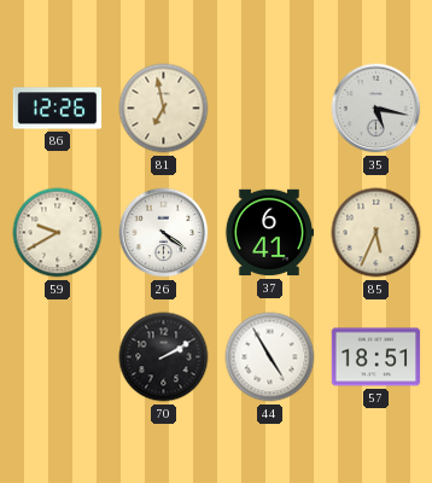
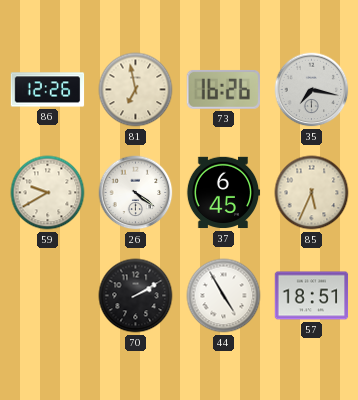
73: none -> 16:26
35: 5:17 -> 7:17
37: 6:41 -> 6:45
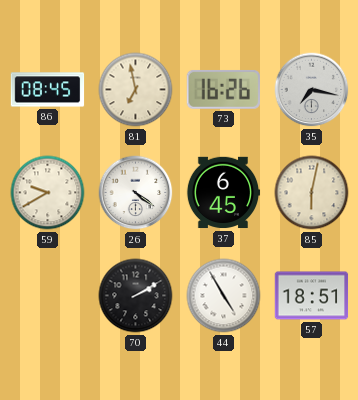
86: 12:26 -> 08:45
85: 5:34 -> 6:02
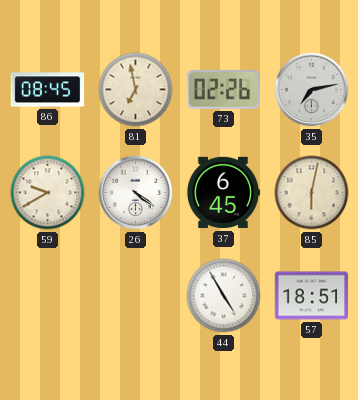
73: 16:26 -> 02:26
35: 7:17 -> 7:13
70: 2:10 -> none
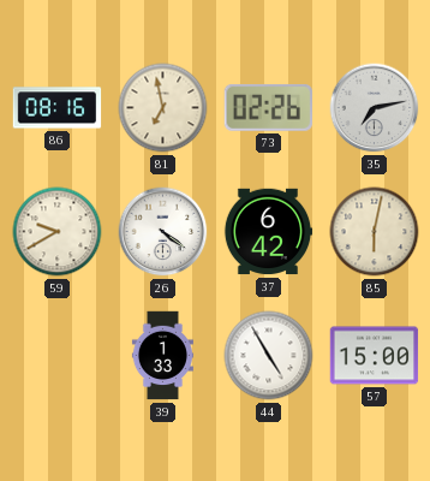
86: 08:45 -> 08:16
37: 6:45 -> 6:42
39: none -> 1:33
57: 18:51 -> 15:00
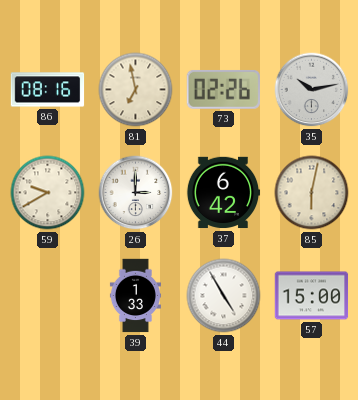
35: 7:13 -> 10:13
26: 4:21 -> 3:00
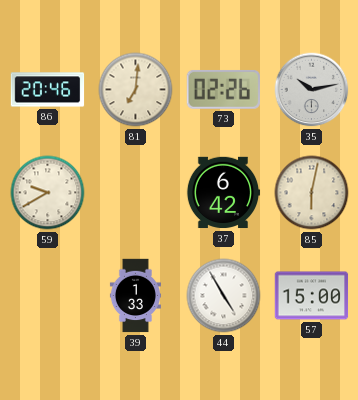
86: 08:16 -> 20:46
81: 6:58 -> 7:01
26: 3:00 -> none
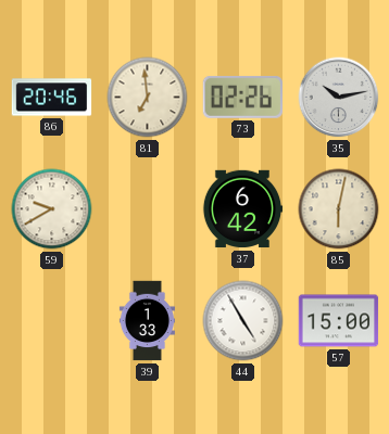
81: 7:01 -> 6:59
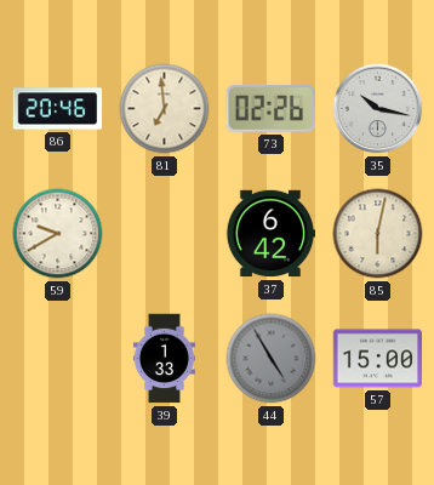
35: 10:13 -> 10:17
44 dial: white -> grey
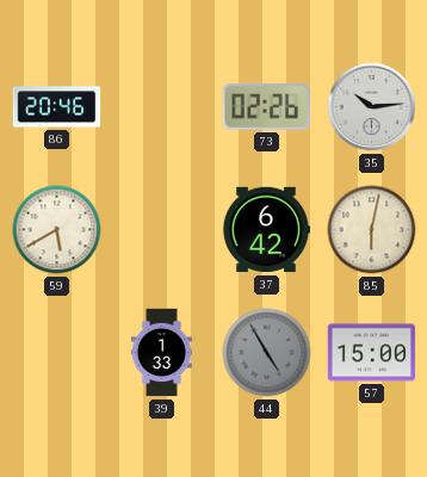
81: 6:59 -> none
35: 10:17 -> 10:14
59: 9:40 -> 5:40
